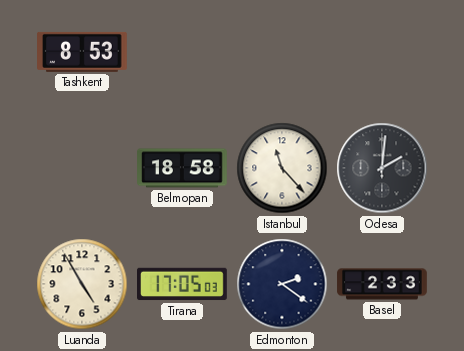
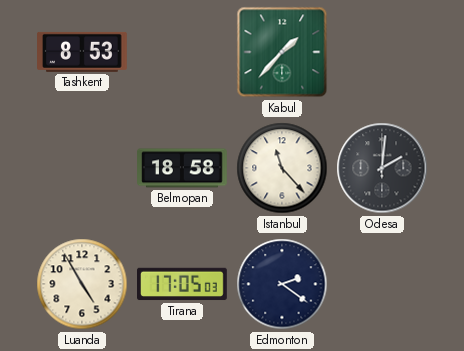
Kabul: none -> 1:37
Basel: 2:33 -> none
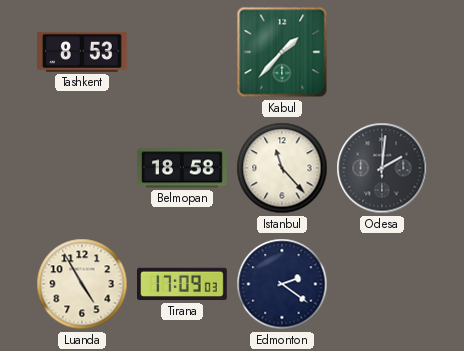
Tirana: 17:05 -> 17:09
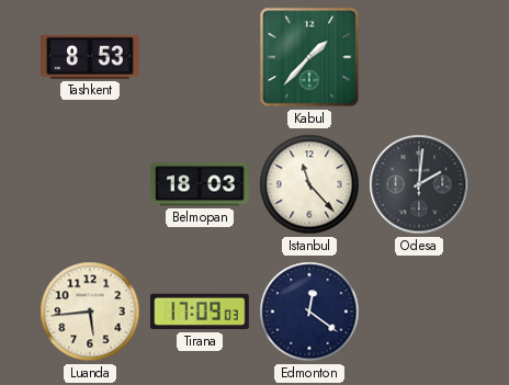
Belmopan: 18:58 -> 18:03
Luanda: 4:55 -> 5:44
Edmonton: 2:21 -> 12:21
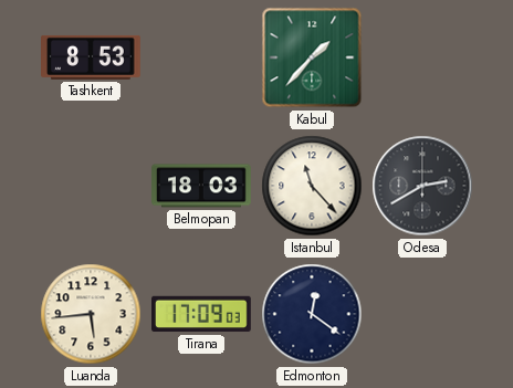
Odesa: 2:01 -> 2:40
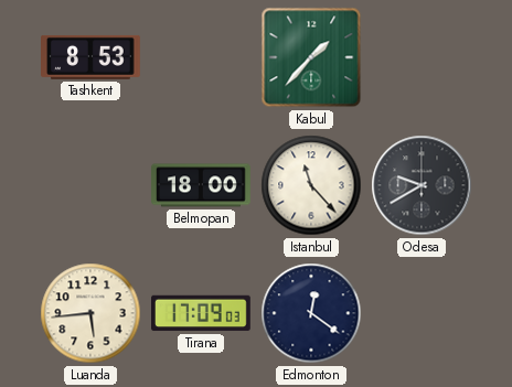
Belmopan: 18:03 -> 18:00
Odesa: 2:40 -> 9:40
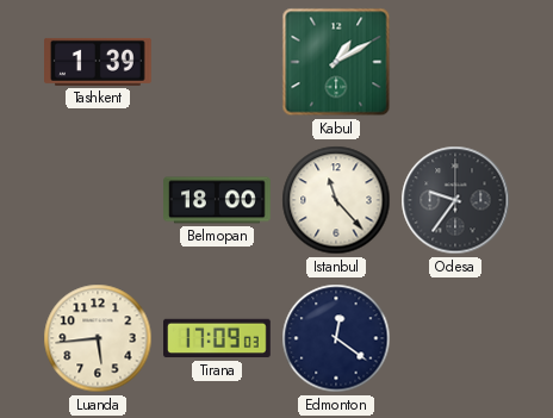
Tashkent: 8:53 -> 1:39
Kabul: 1:37 -> 1:10
Odesa: 9:40 -> 9:36
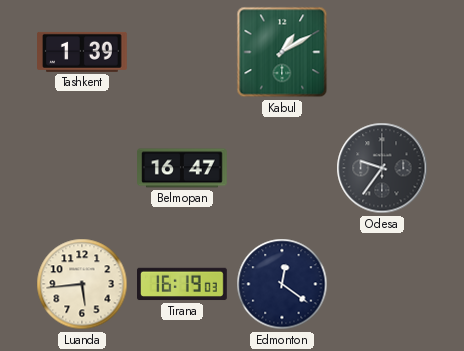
Belmopan: 18:00 -> 16:47
Istanbul: 11:23 -> none
Tirana: 17:09 -> 16:19
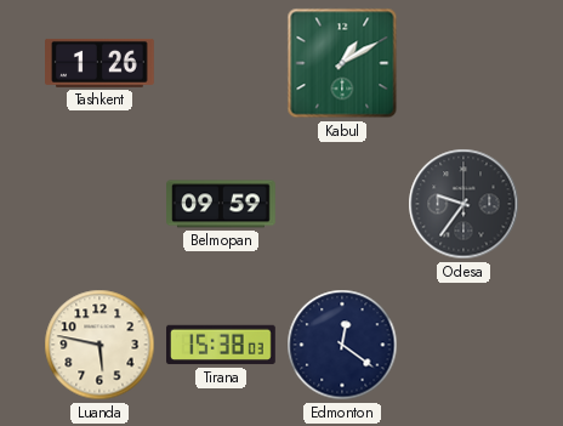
Tashkent: 1:39 -> 1:26
Belmopan: 16:47 -> 09:59
Luanda: 5:44 -> 5:47
Tirana: 16:19 -> 15:38
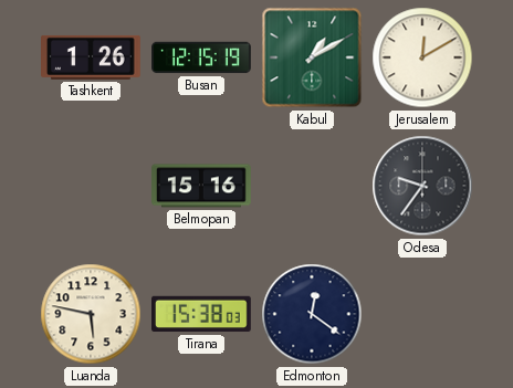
Busan: none -> 12:15
Jerusalem: none -> 12:10
Belmopan: 09:59 -> 15:16
